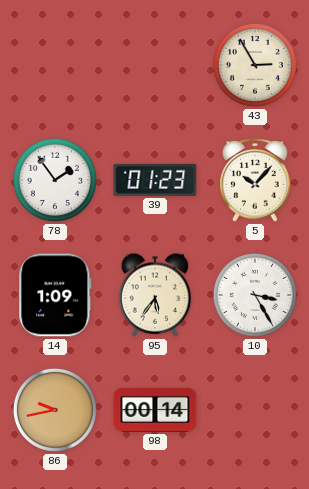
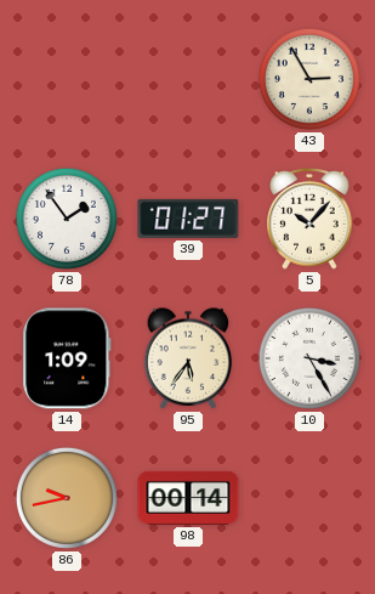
39: 01:23 -> 01:27
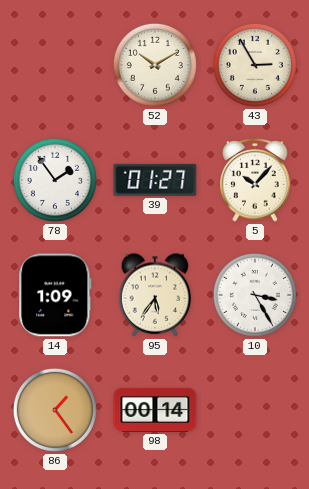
52: none -> 10:10
86: 9:43 -> 1:24
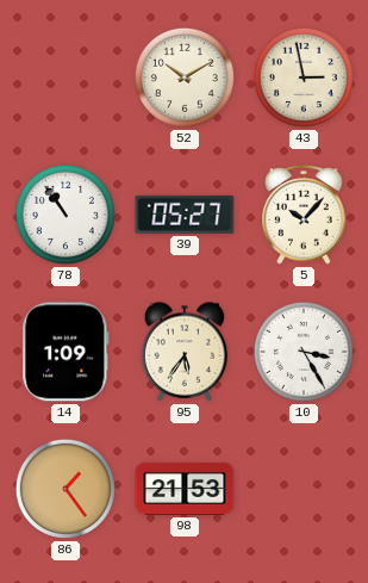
43: 2:55 -> 2:58
78: 1:54 -> 10:54
39: 01:27 -> 05:27
98: 00:14 -> 21:53
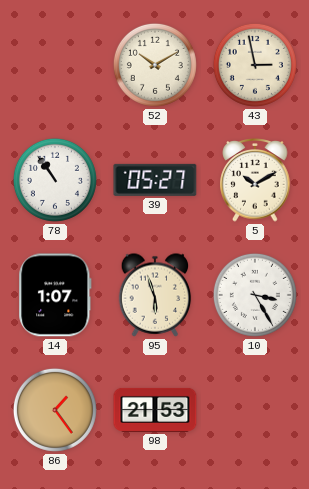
5: 10:07 -> 10:10
14: 1:09 -> 1:07
95: 5:36 -> 5:57
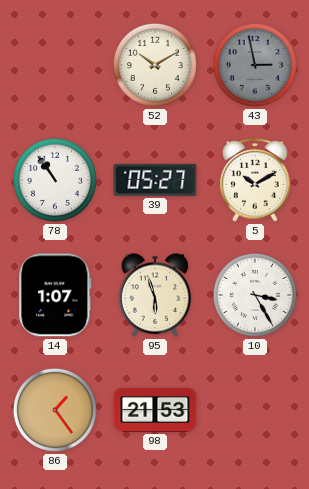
43 dial: cream -> grey
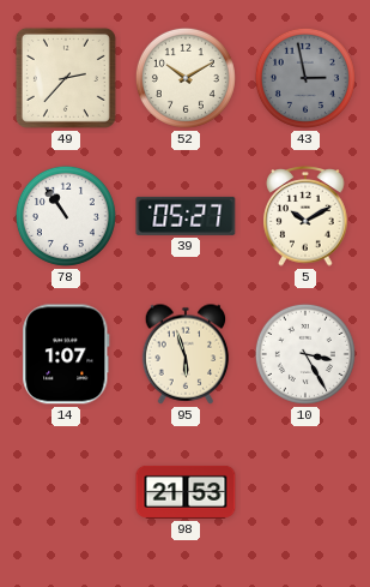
49: none -> 2:37
86: 1:24 -> none
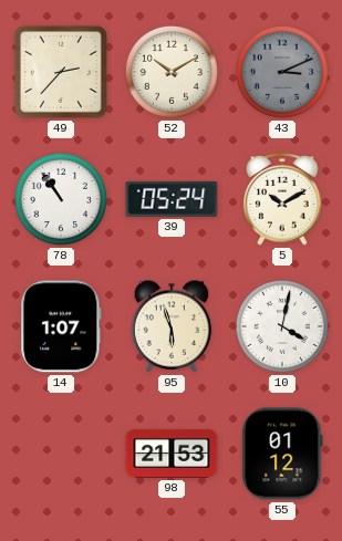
43: 2:58 -> 3:11
39: 05:27 -> 05:24
10: 3:25 -> 4:02
55: none -> 01:12
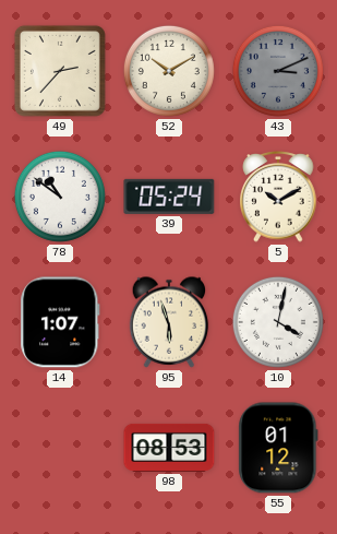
78: 10:54 -> 10:51
98: 21:53 -> 08:53
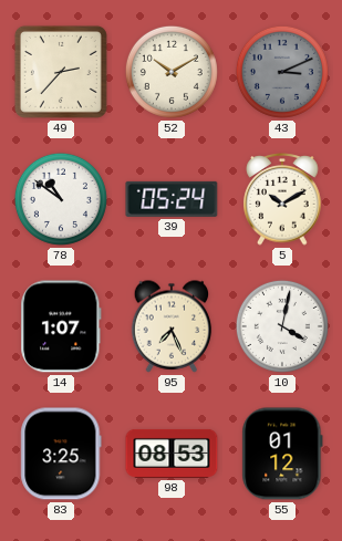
95: 5:57 -> 7:26
83: none -> 3:25
